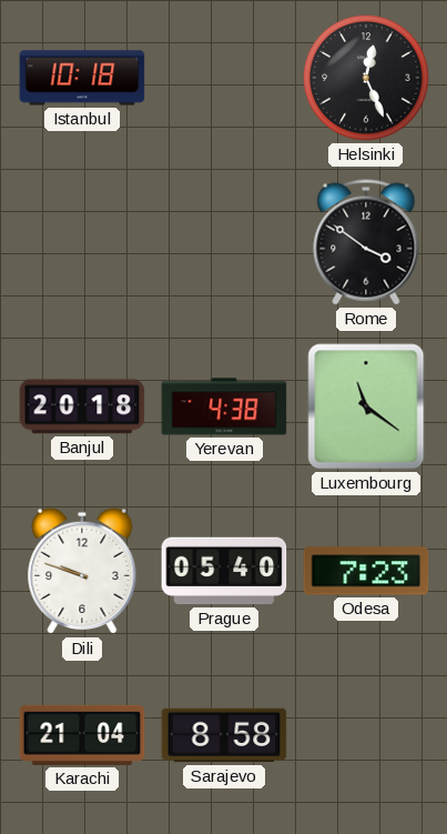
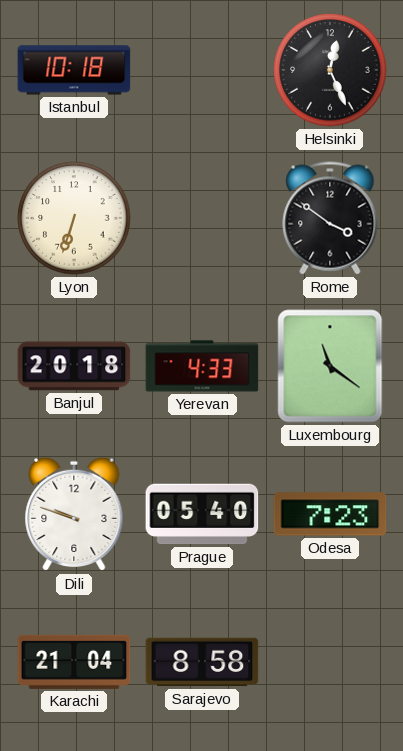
Lyon: none -> 6:33
Yerevan: 4:38 -> 4:33
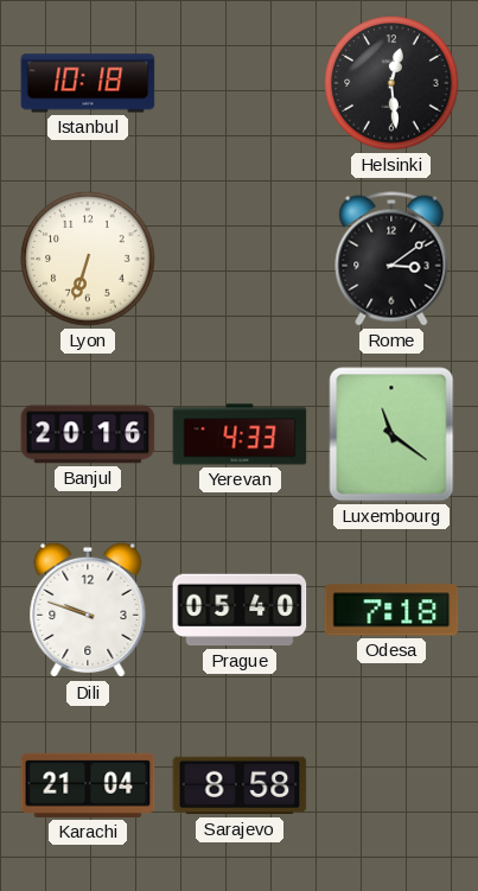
Helsinki: 12:26 -> 12:29
Rome: 3:51 -> 3:09
Banjul: 20:18 -> 20:16
Odesa: 7:23 -> 7:18
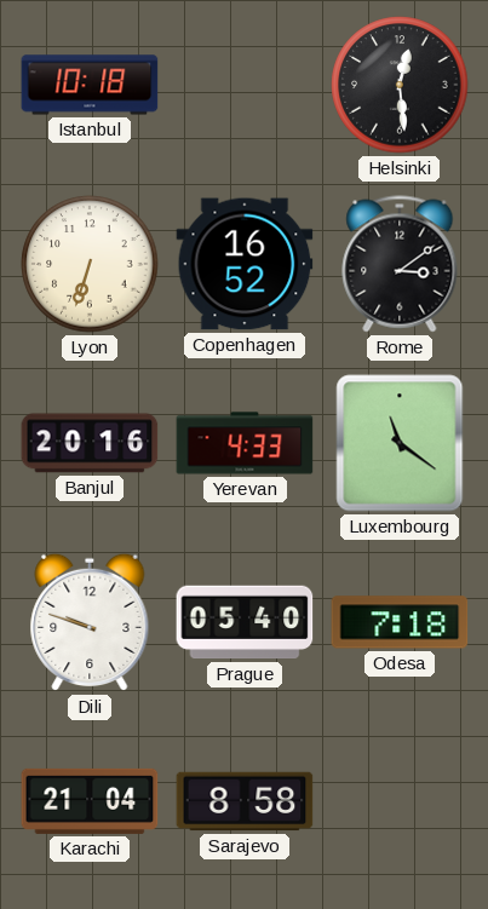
Copenhagen: none -> 16:52
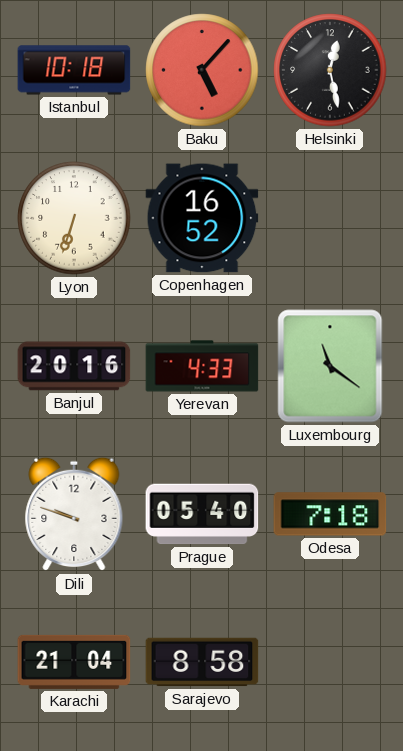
Baku: none -> 5:07
Helsinki: 12:29 -> 12:28
Rome: 3:09 -> none
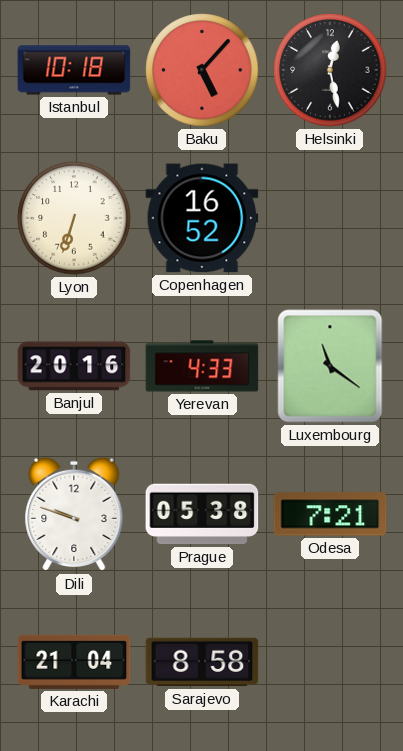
Prague: 05:40 -> 05:38
Odesa: 7:18 -> 7:21
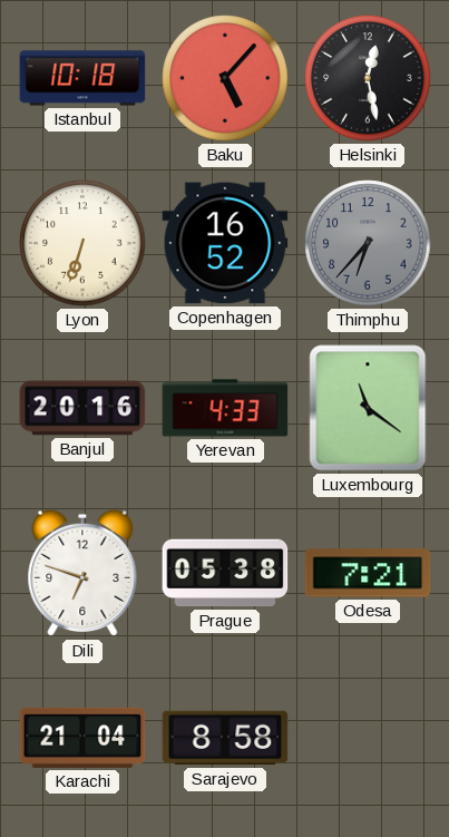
Thimphu: none -> 6:37
Dili: 9:48 -> 6:48
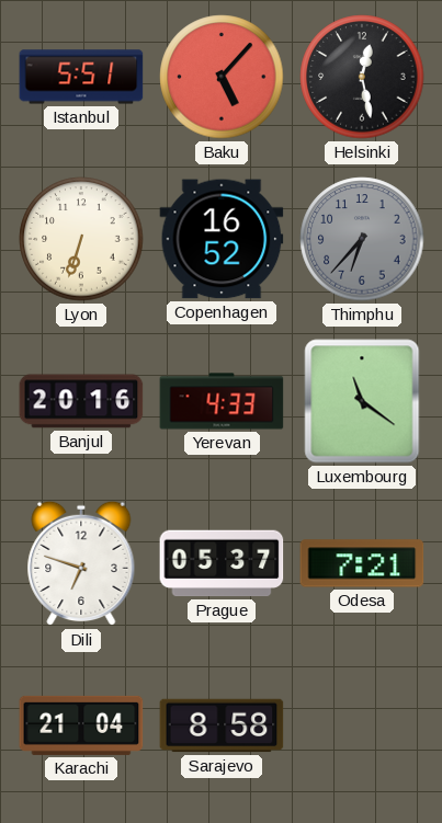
Istanbul: 10:18 -> 5:51
Prague: 05:38 -> 05:37
